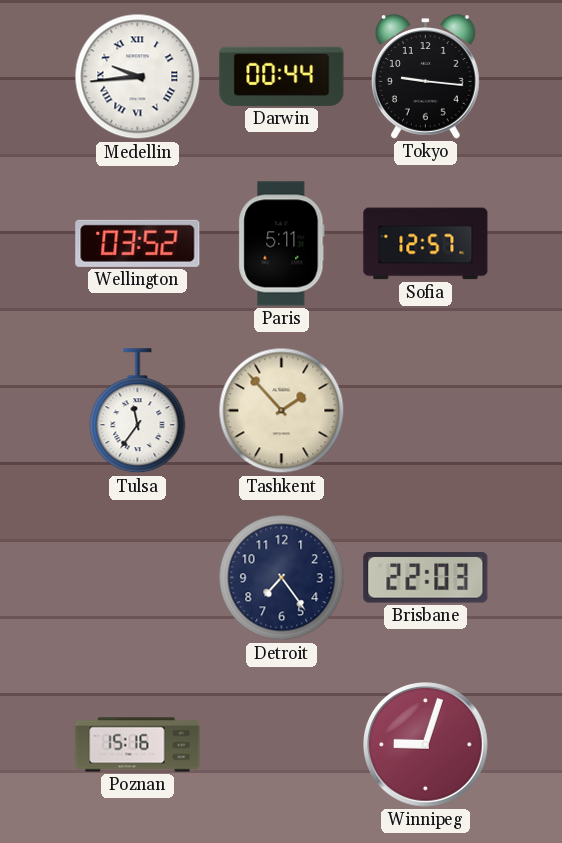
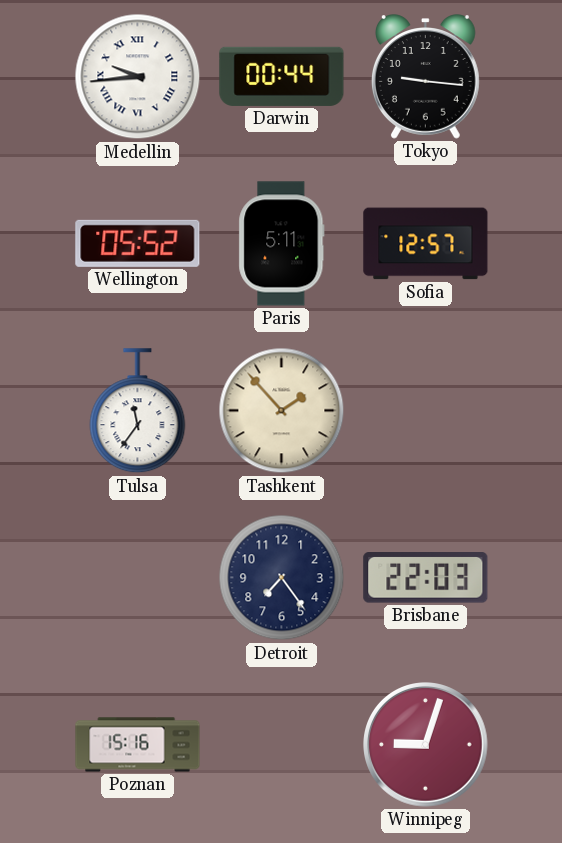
Wellington: 03:52 -> 05:52
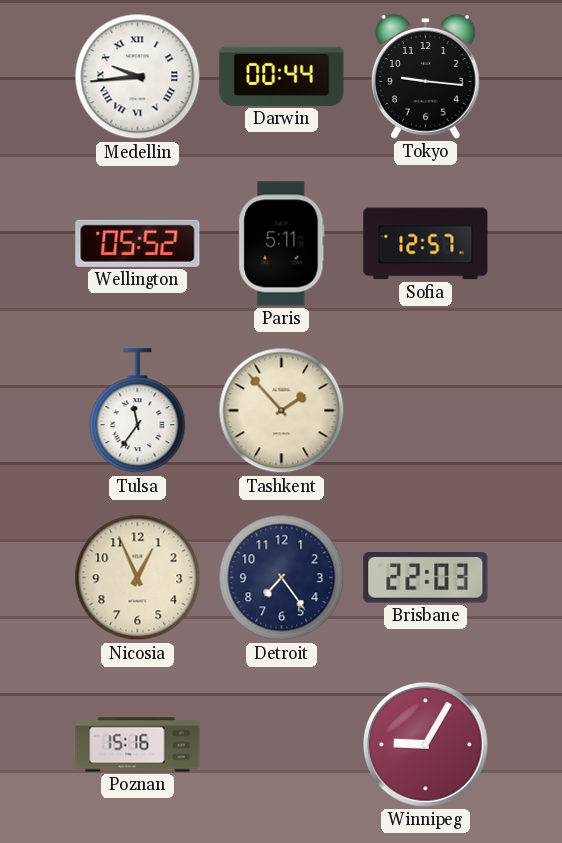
Nicosia: none -> 12:56
Winnipeg: 9:03 -> 9:05
